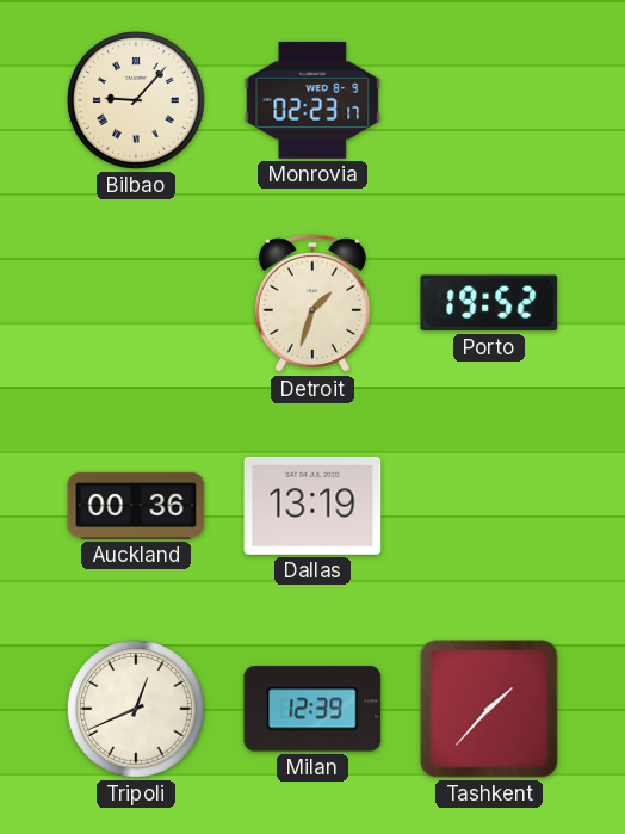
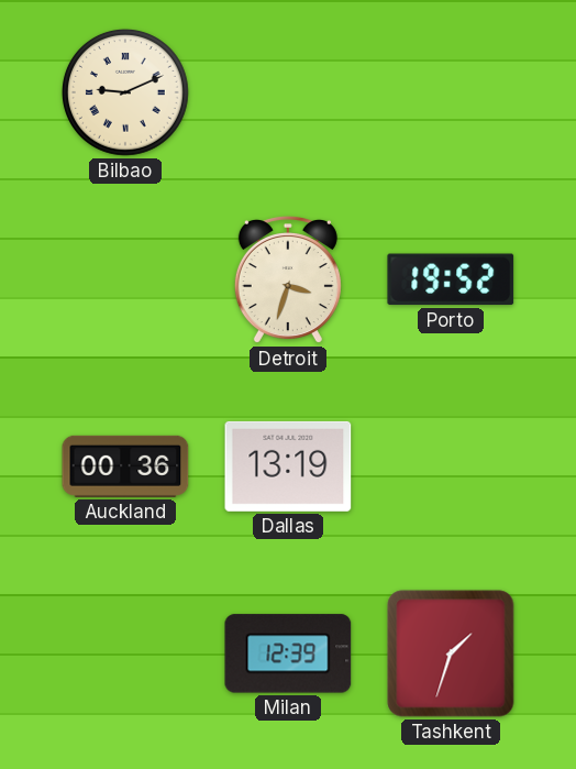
Bilbao: 9:07 -> 9:11
Monrovia: 02:23 -> none
Detroit: 1:33 -> 3:33
Tripoli: 12:41 -> none
Tashkent: 1:37 -> 1:33
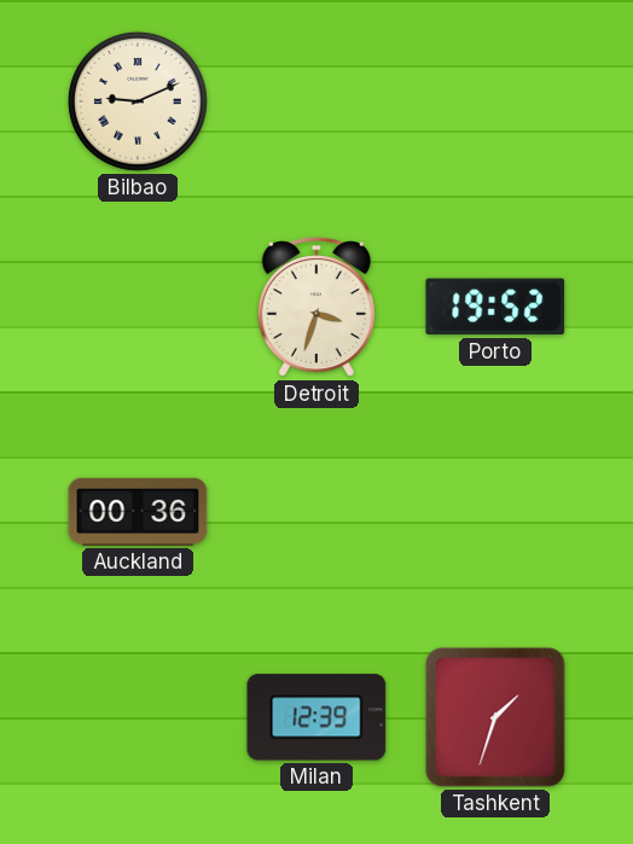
Dallas: 13:19 -> none
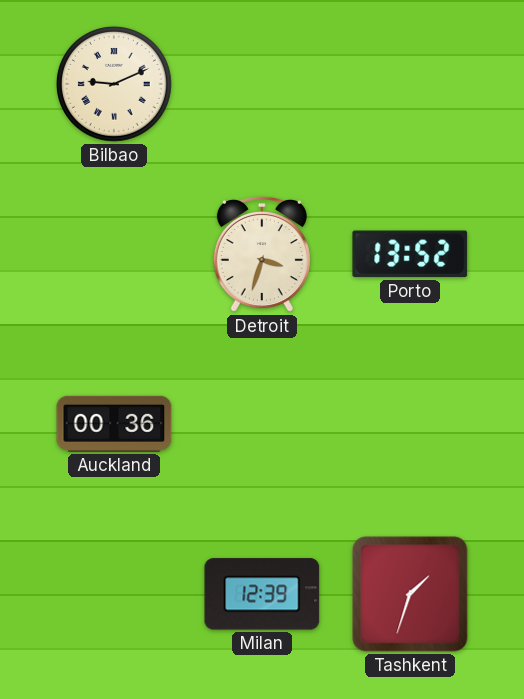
Porto: 19:52 -> 13:52
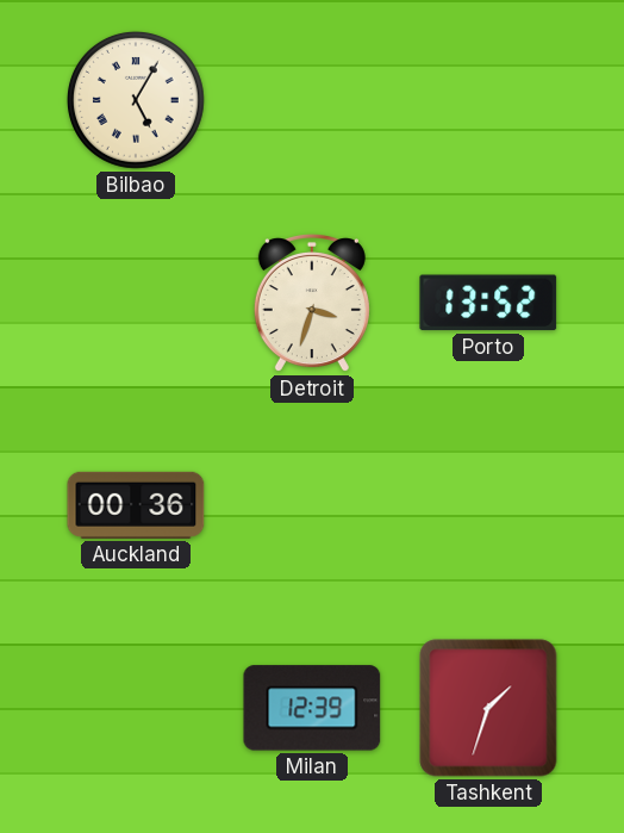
Bilbao: 9:11 -> 5:05
